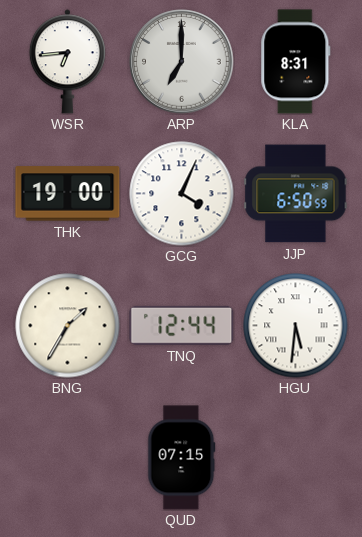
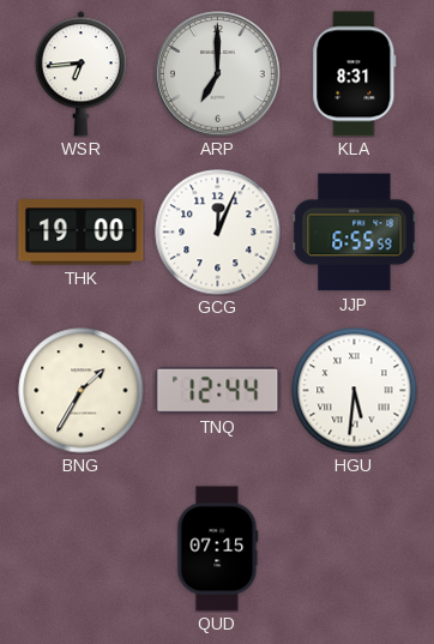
GCG: 4:04 -> 12:04
JJP: 6:50 -> 6:55
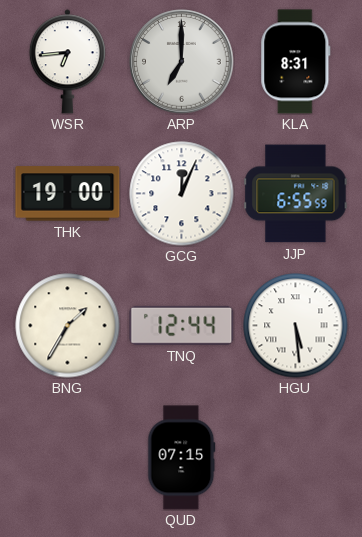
HGU: 5:31 -> 5:29
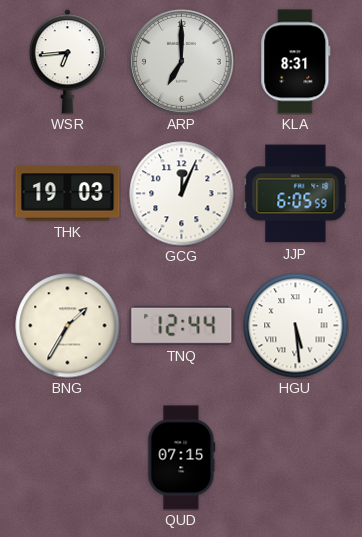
THK: 19:00 -> 19:03
JJP: 6:55 -> 6:05
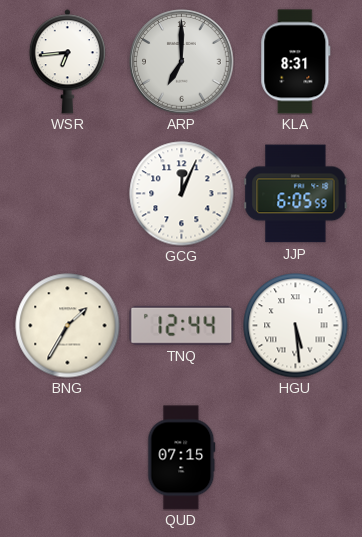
THK: 19:03 -> none
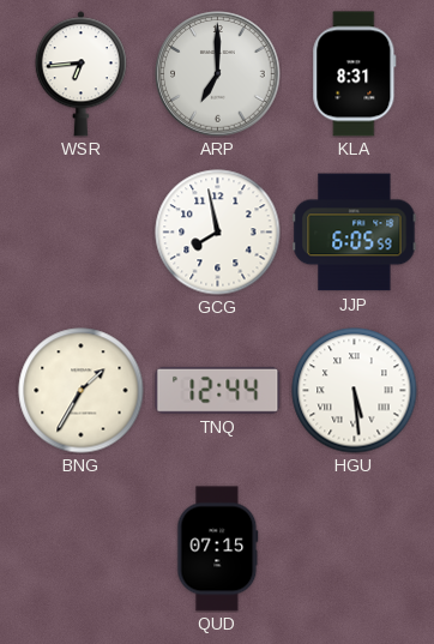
GCG: 12:04 -> 7:58
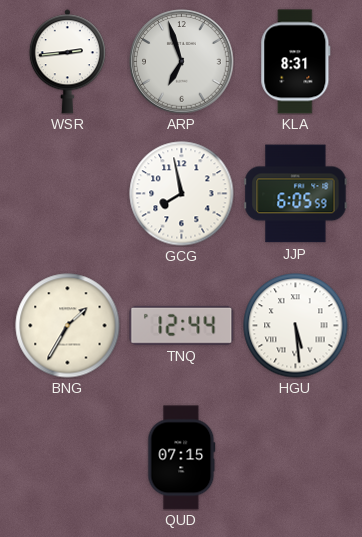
WSR: 6:44 -> 2:44
ARP: 7:00 -> 6:57
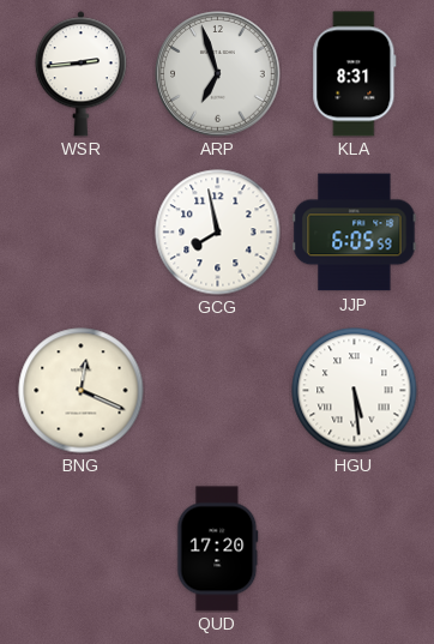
BNG: 1:35 -> 12:19
TNQ: 12:44 -> none
QUD: 07:15 -> 17:20
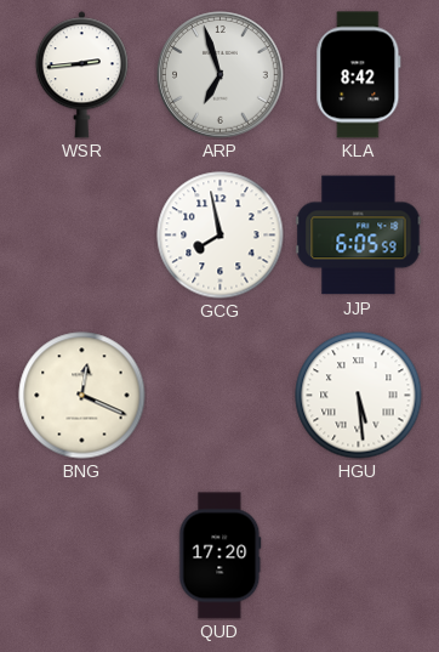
KLA: 8:31 -> 8:42
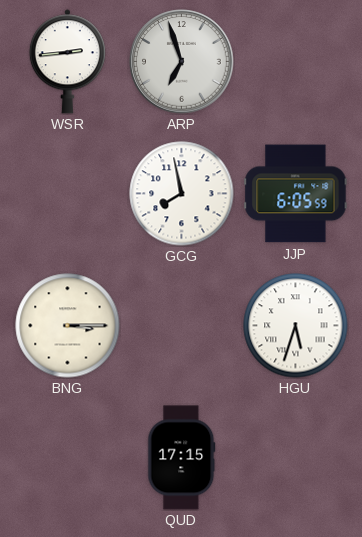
KLA: 8:42 -> none
BNG: 12:19 -> 3:15
HGU: 5:29 -> 5:33
QUD: 17:20 -> 17:15
